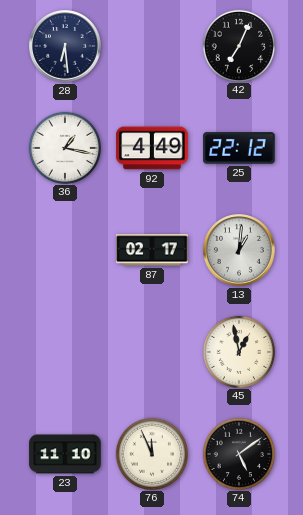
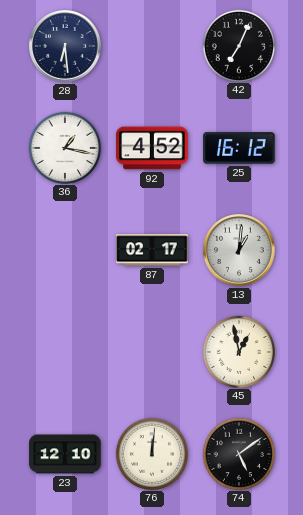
92: 4:49 -> 4:52
25: 22:12 -> 16:12
23: 11:10 -> 12:10
76: 11:56 -> 12:01
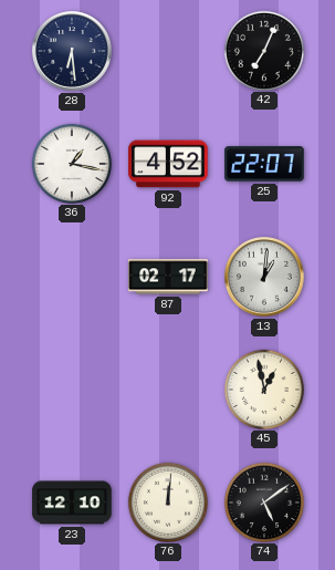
25: 16:12 -> 22:07
